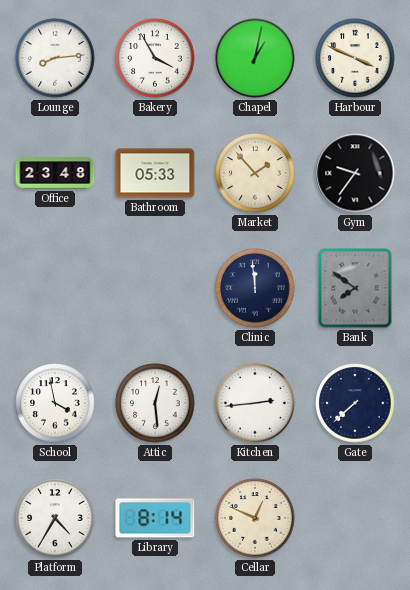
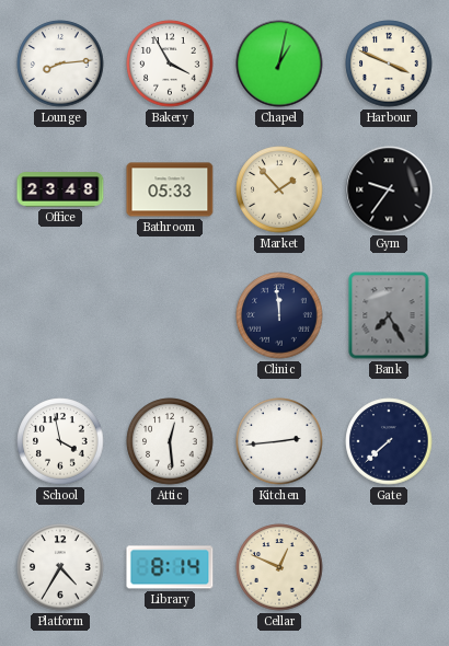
Bank: 7:51 -> 7:25
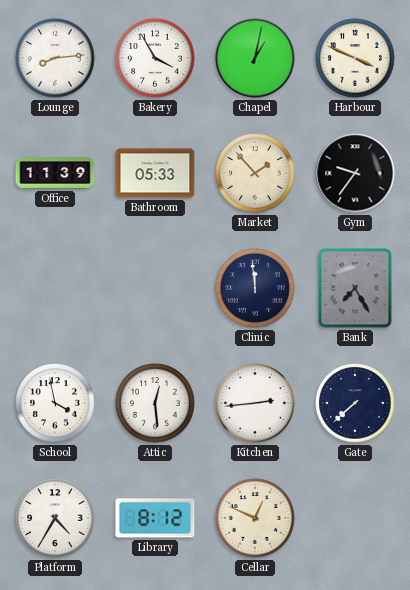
Office: 23:48 -> 11:39
Library: 8:14 -> 8:12
